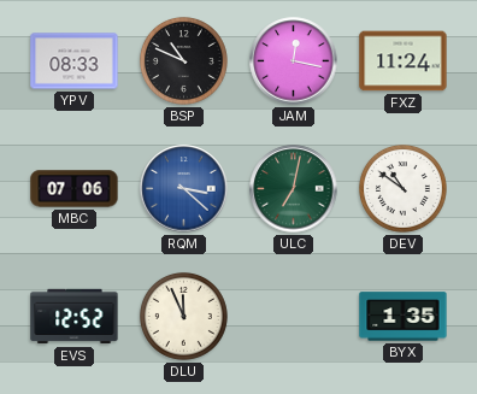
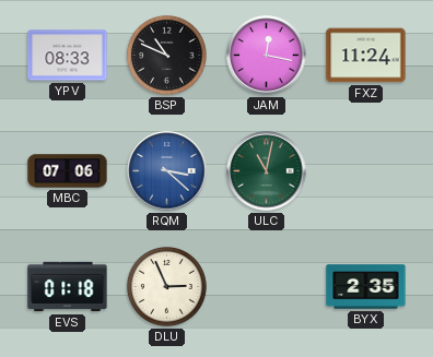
ULC: 7:02 -> 11:02
DEV: 10:51 -> none
EVS: 12:52 -> 01:18
DLU: 11:56 -> 2:56
BYX: 1:35 -> 2:35
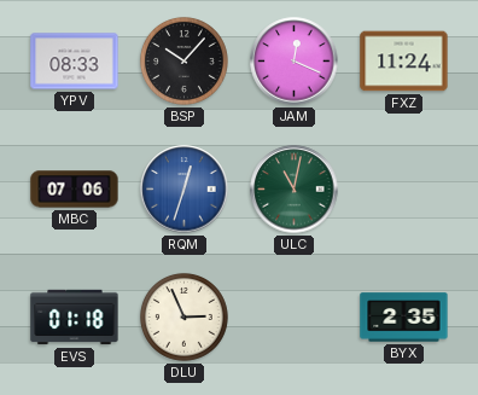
BSP: 10:49 -> 10:07
JAM: 12:17 -> 12:19
RQM: 3:22 -> 12:33
